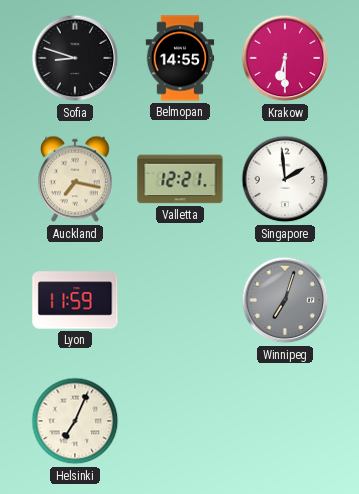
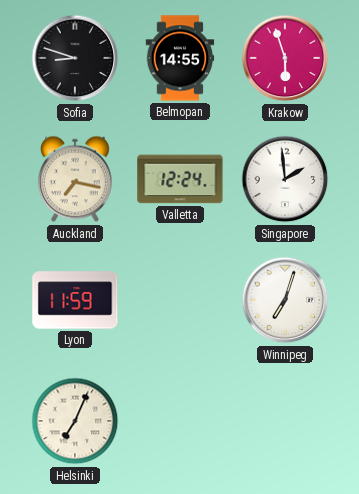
Krakow: 6:30 -> 5:57
Valletta: 12:21 -> 12:24
Winnipeg dial: grey -> white
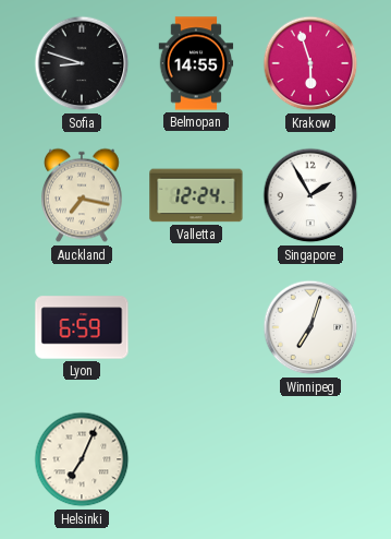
Singapore: 1:59 -> 1:55
Lyon: 11:59 -> 6:59
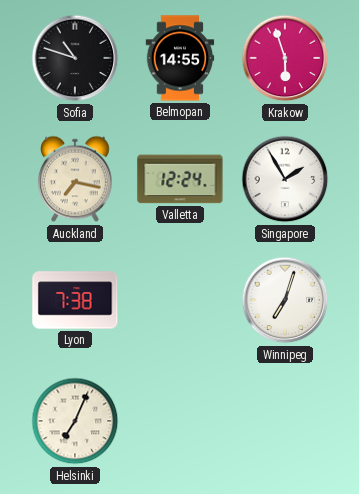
Sofia: 8:48 -> 10:48
Lyon: 6:59 -> 7:38
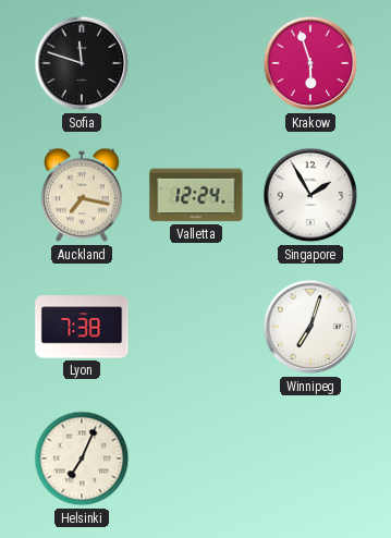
Sofia: 10:48 -> 11:48
Belmopan: 14:55 -> none
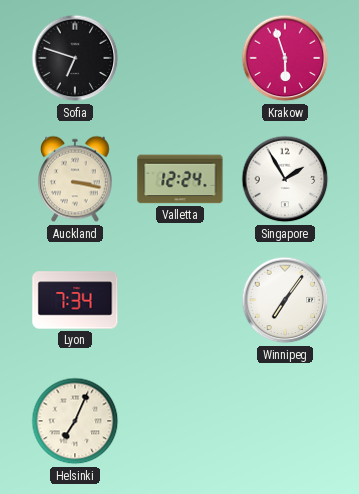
Sofia: 11:48 -> 6:48
Auckland: 7:17 -> 3:17
Lyon: 7:38 -> 7:34
Winnipeg: 7:03 -> 7:06
